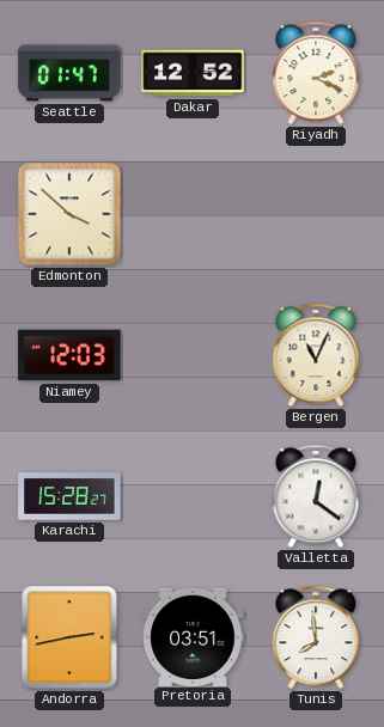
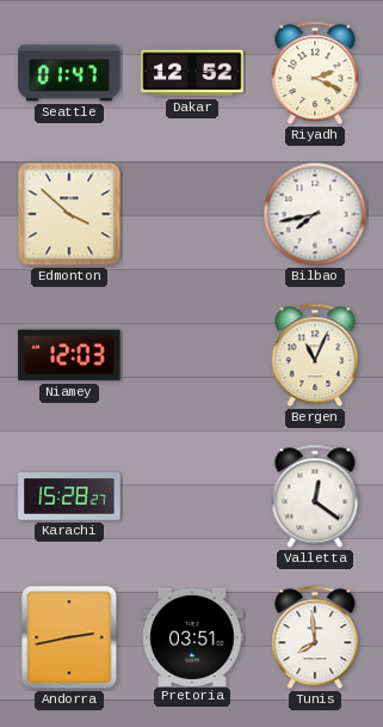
Bilbao: none -> 7:43
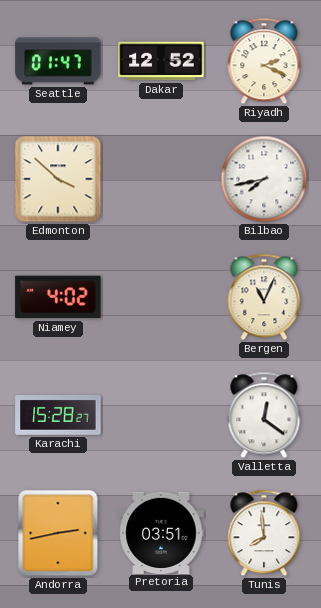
Niamey: 12:03 -> 4:02
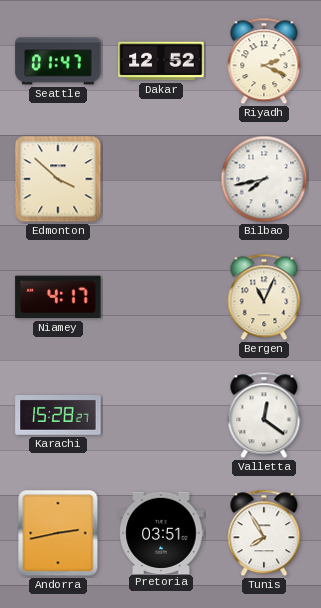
Niamey: 4:02 -> 4:17
Tunis: 7:59 -> 7:55
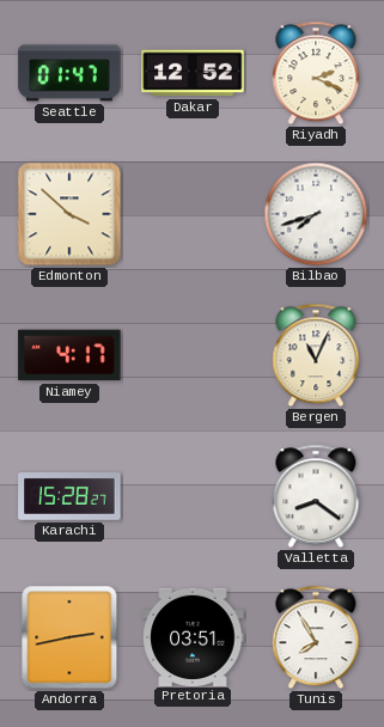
Bilbao: 7:43 -> 7:42
Valletta: 12:21 -> 8:21
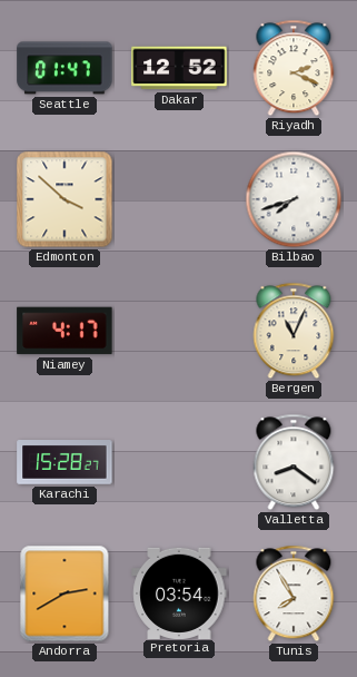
Andorra: 2:43 -> 2:40
Pretoria: 03:51 -> 03:54
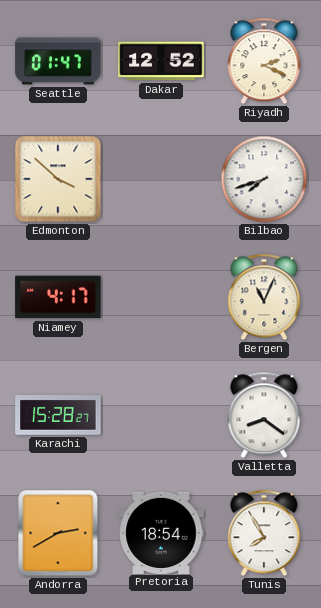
Pretoria: 03:54 -> 18:54
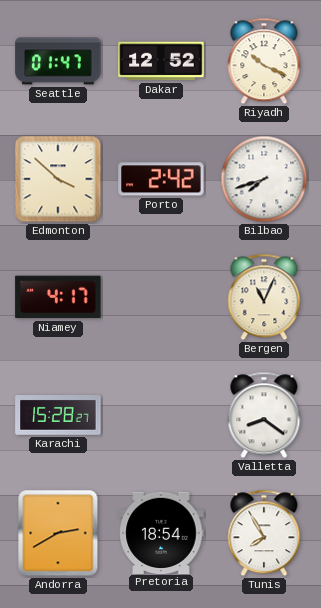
Riyadh: 2:19 -> 10:19
Porto: none -> 2:42
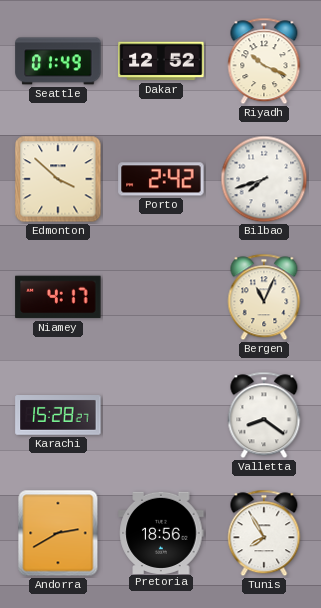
Seattle: 01:47 -> 01:49
Pretoria: 18:54 -> 18:56
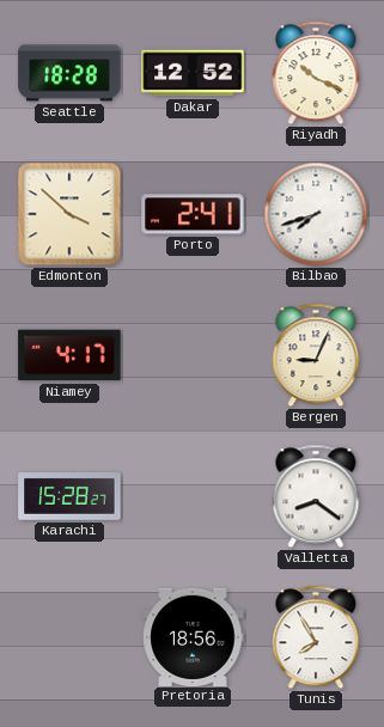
Seattle: 01:49 -> 18:28
Porto: 2:42 -> 2:41
Bergen: 11:04 -> 9:04
Andorra: 2:40 -> none
